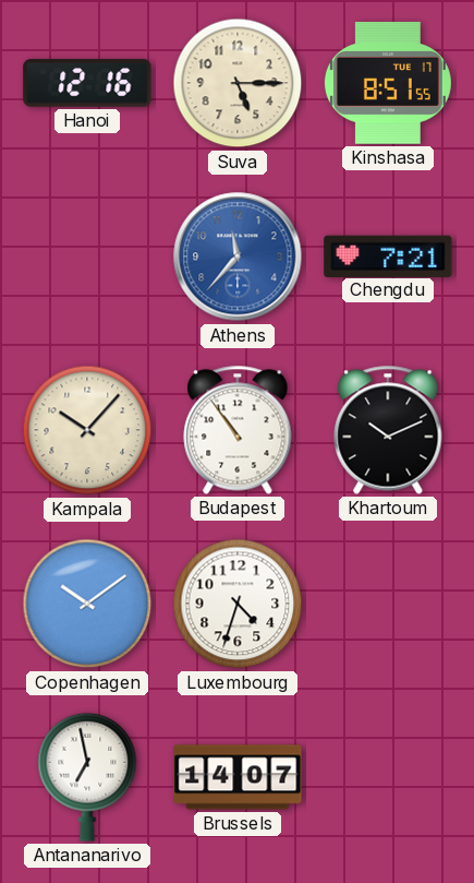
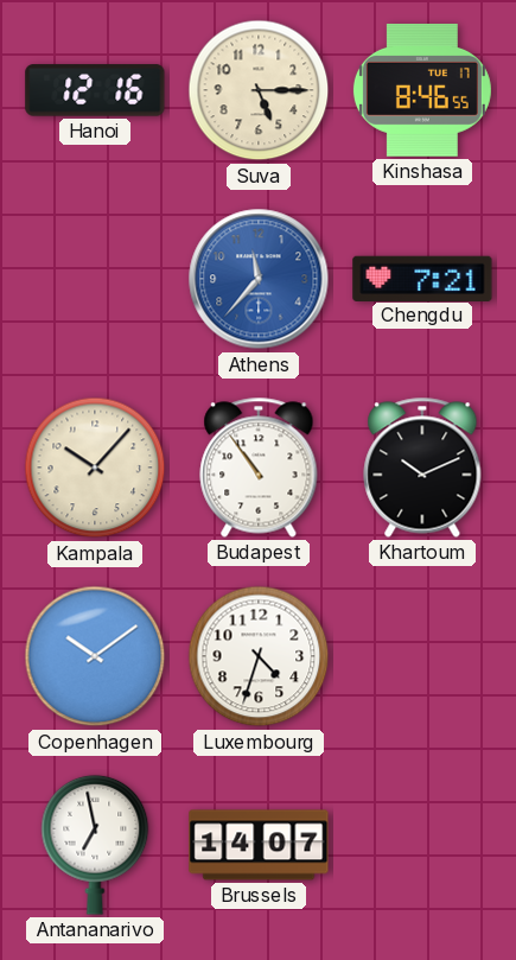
Kinshasa: 8:51 -> 8:46
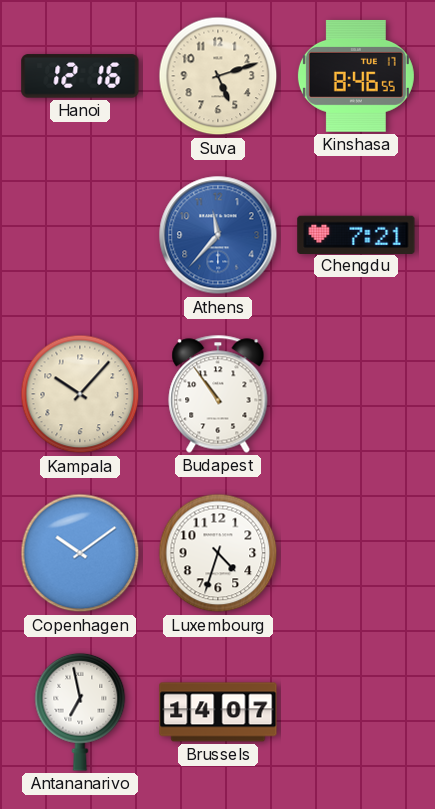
Suva: 5:15 -> 5:12
Khartoum: 10:11 -> none
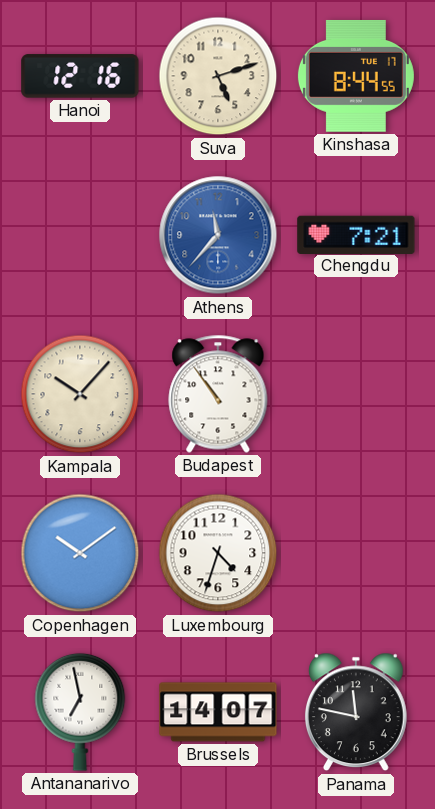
Kinshasa: 8:46 -> 8:44
Panama: none -> 11:47
